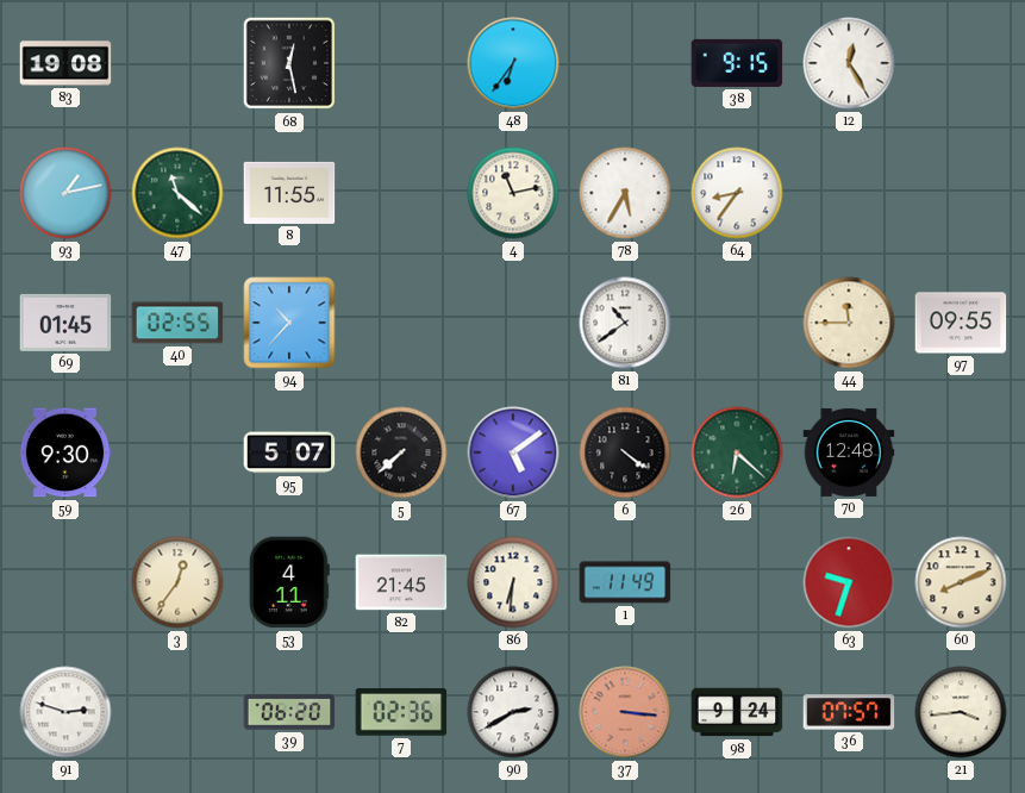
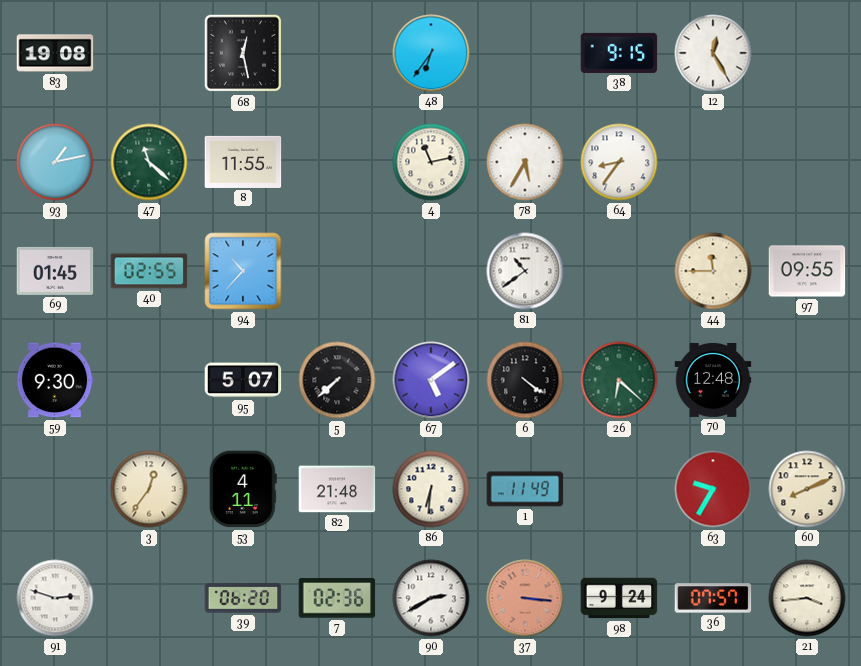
82: 21:45 -> 21:48
63: 9:33 -> 9:35
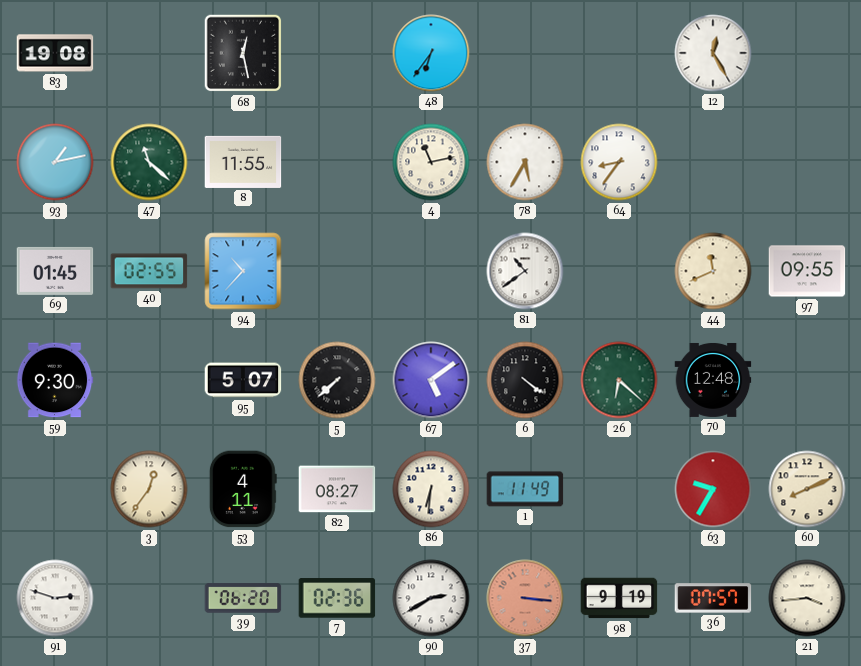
38: 9:15 -> none
44: 11:45 -> 11:41
82: 21:48 -> 08:27
98: 9:24 -> 9:19
